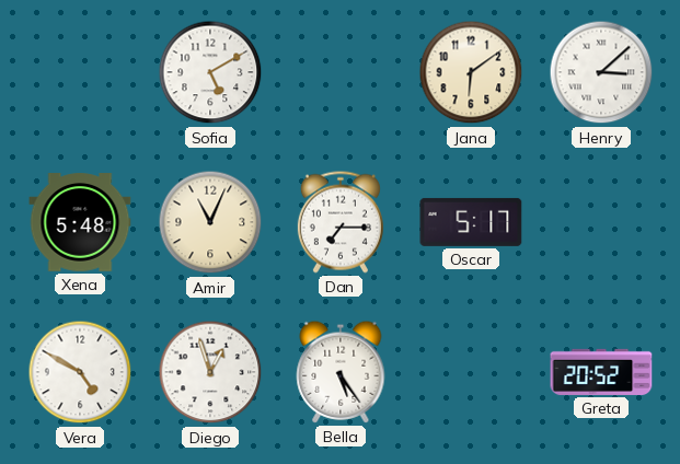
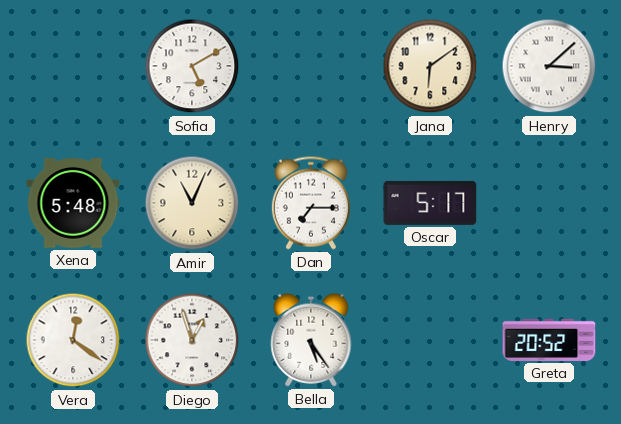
Vera: 4:50 -> 12:21
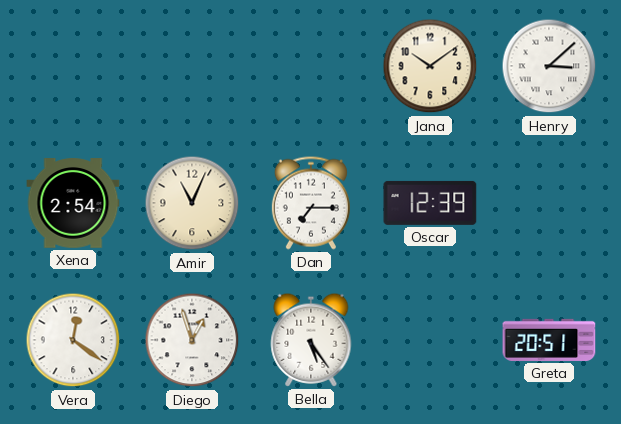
Sofia: 5:10 -> none
Jana: 6:09 -> 10:09
Xena: 5:48 -> 2:54
Oscar: 5:17 -> 12:39
Greta: 20:52 -> 20:51
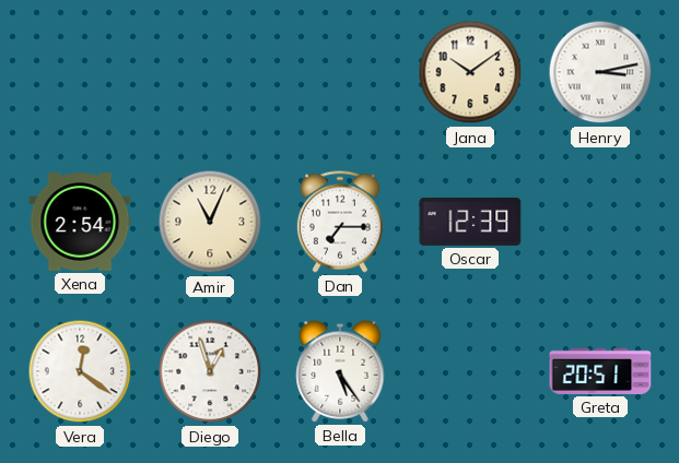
Henry: 3:08 -> 3:13
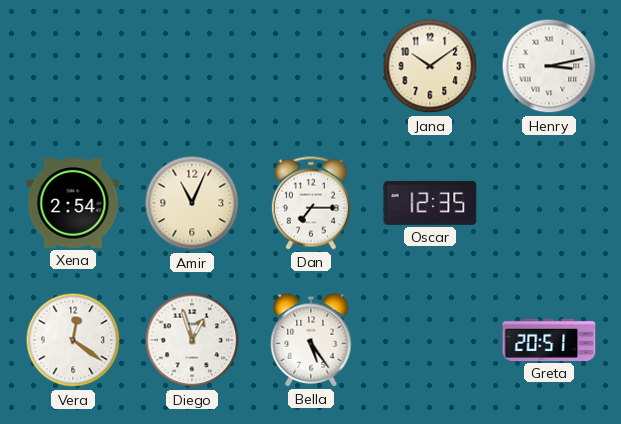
Oscar: 12:39 -> 12:35
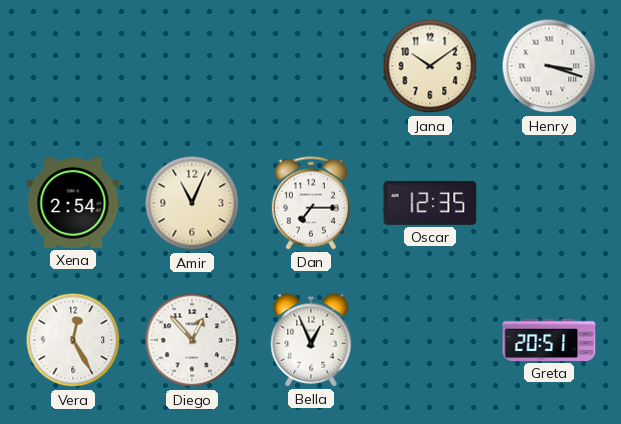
Henry: 3:13 -> 3:18
Vera: 12:21 -> 12:25
Diego: 12:57 -> 12:53
Bella: 5:24 -> 12:56
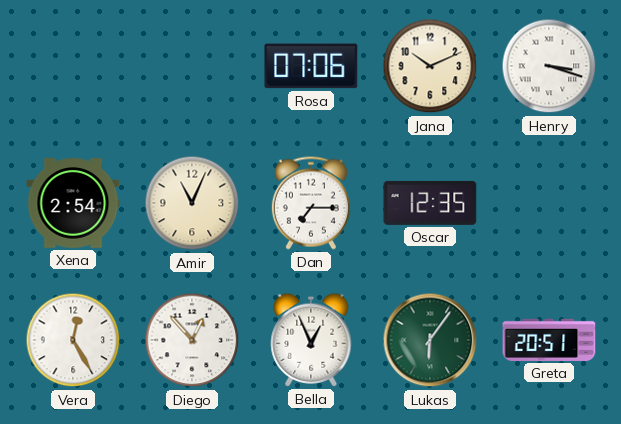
Rosa: none -> 07:06
Jana: 10:09 -> 10:11
Lukas: none -> 6:06
